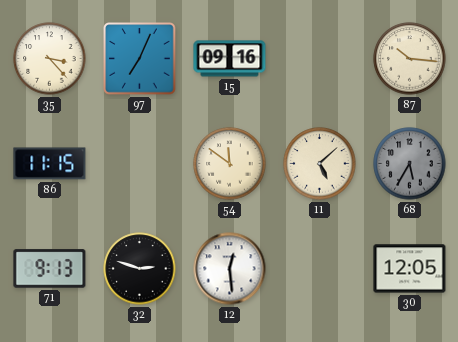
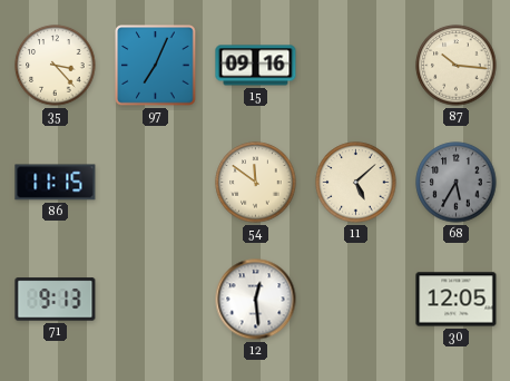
32: 2:48 -> none
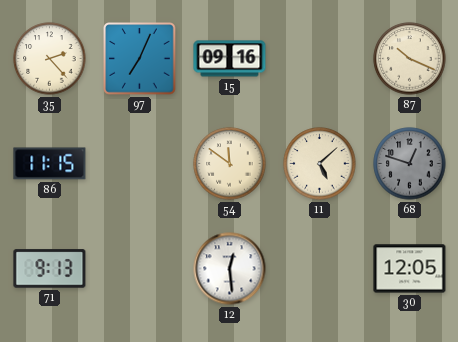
35: 3:23 -> 2:23
87: 10:16 -> 10:19
68: 5:35 -> 12:48
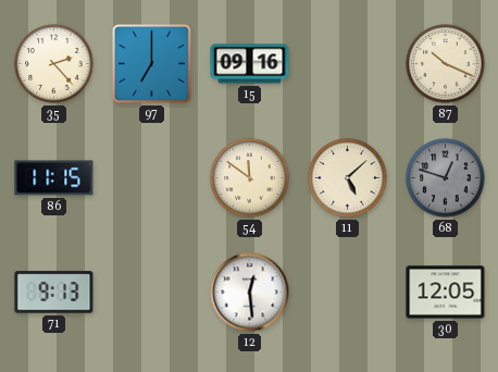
97: 7:04 -> 7:00
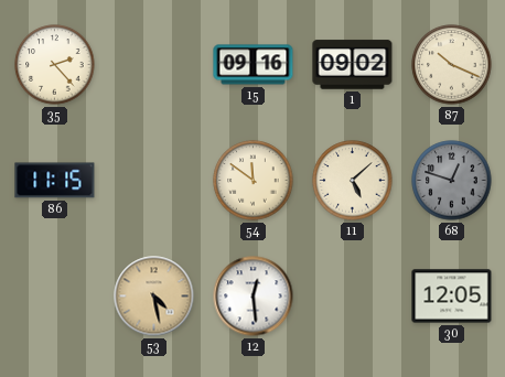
97: 7:00 -> none
1: none -> 09:02
71: 9:13 -> none
53: none -> 4:28
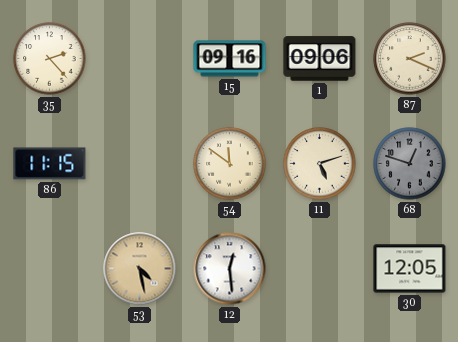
1: 09:02 -> 09:06
87: 10:19 -> 2:19
11: 5:08 -> 5:12
